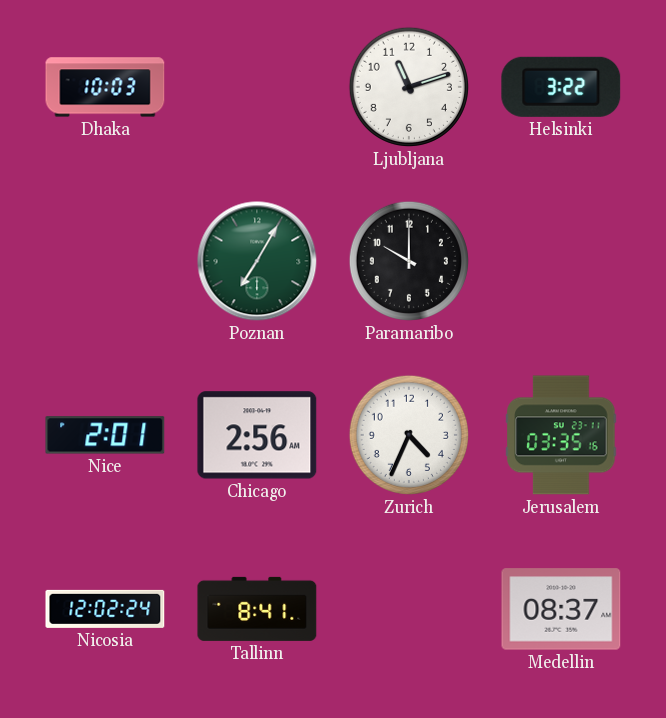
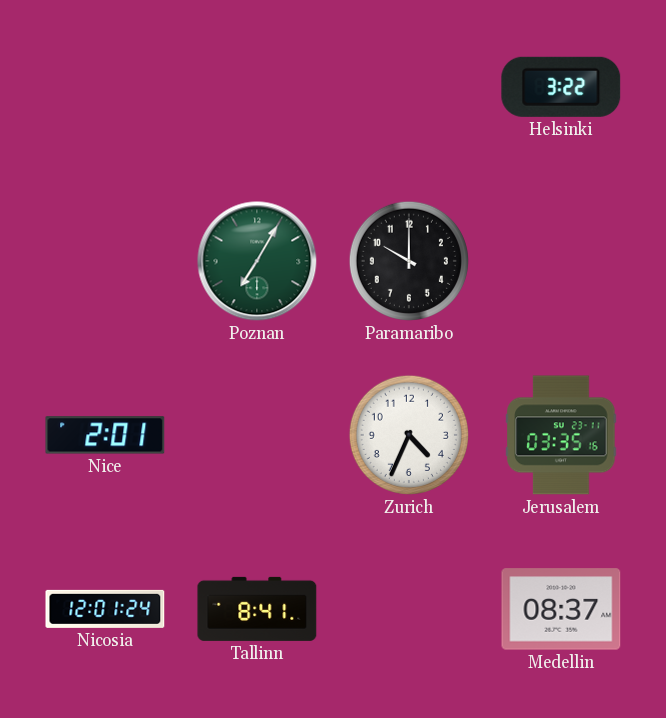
Dhaka: 10:03 -> none
Ljubljana: 11:12 -> none
Chicago: 2:56 -> none
Nicosia: 12:02 -> 12:01
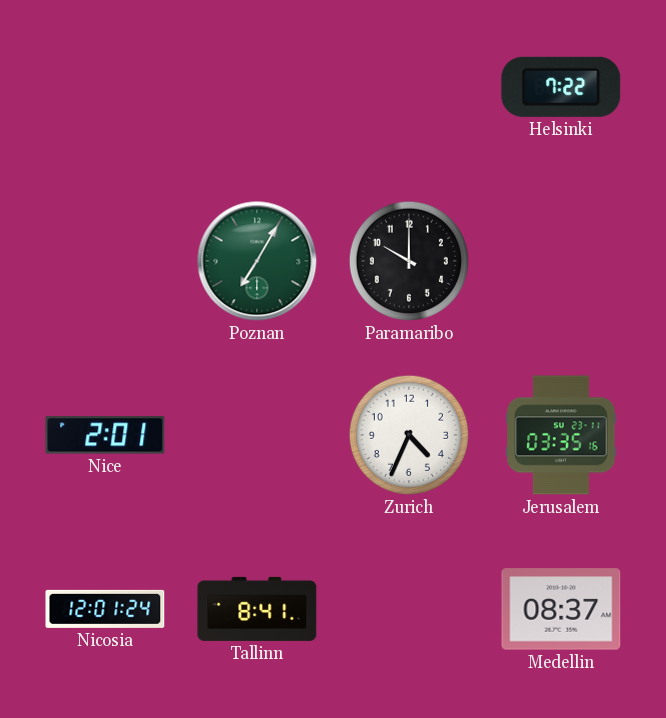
Helsinki: 3:22 -> 7:22
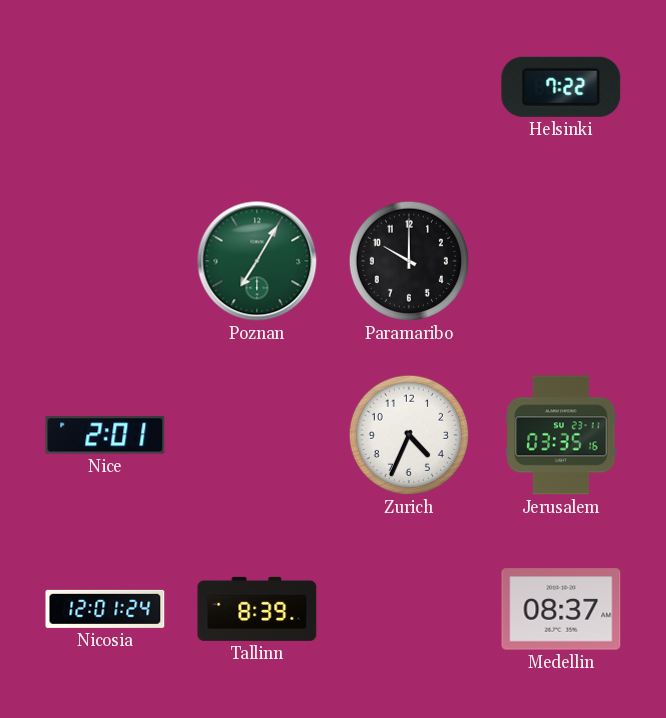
Tallinn: 8:41 -> 8:39
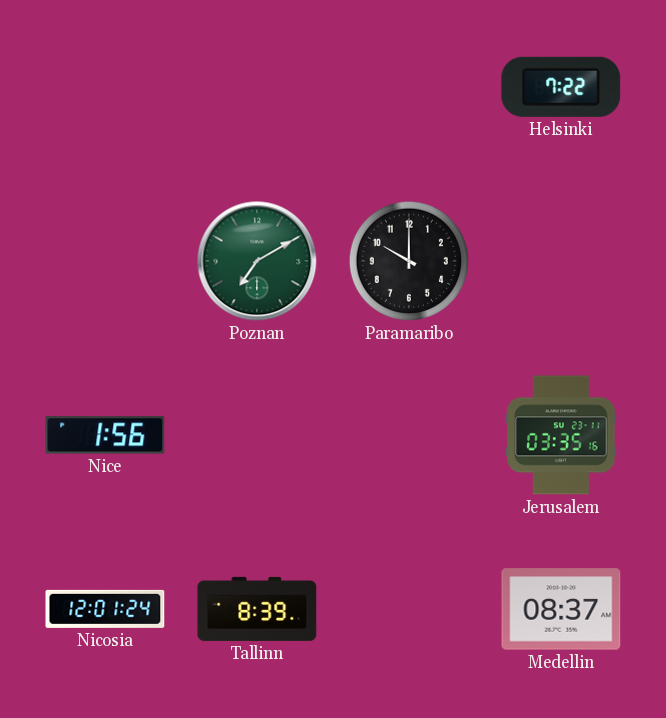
Poznan: 7:05 -> 7:10
Nice: 2:01 -> 1:56
Zurich: 4:34 -> none
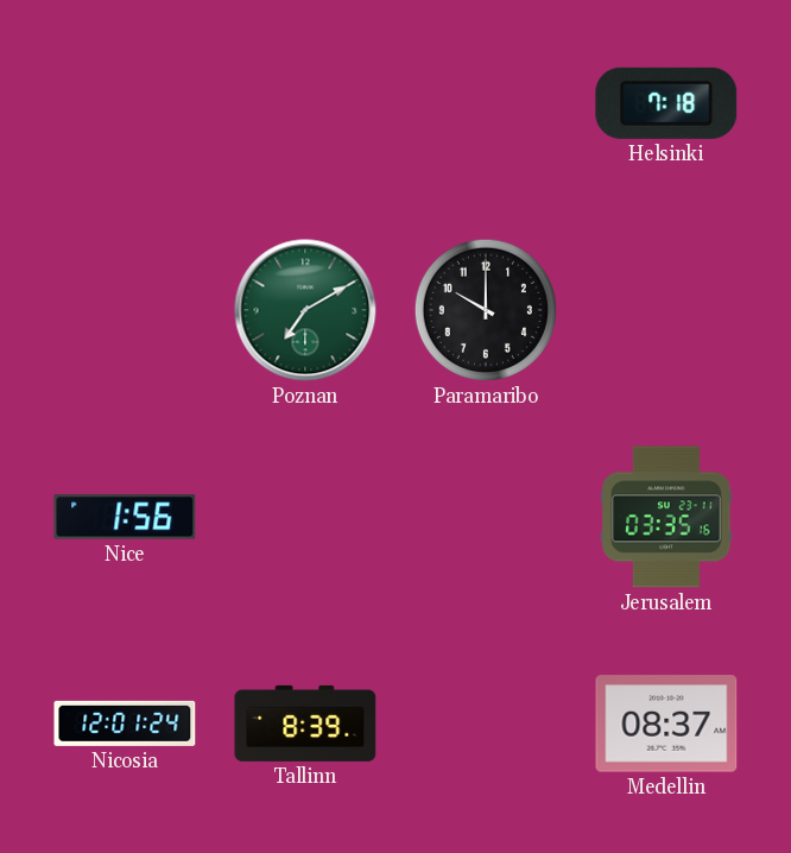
Helsinki: 7:22 -> 7:18
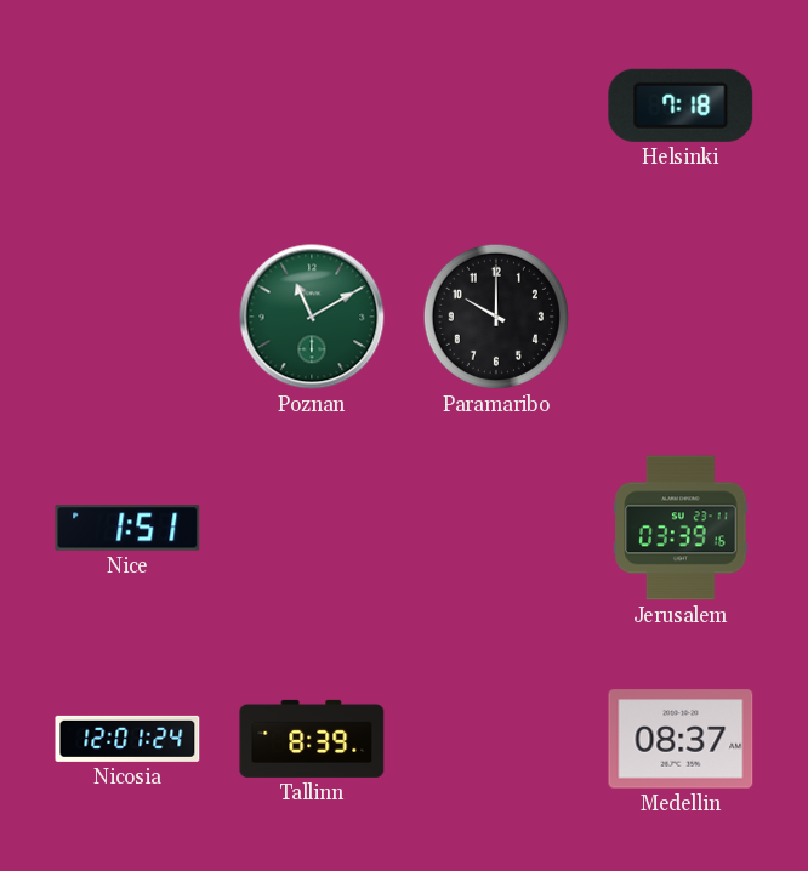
Poznan: 7:10 -> 11:10
Nice: 1:56 -> 1:51
Jerusalem: 03:35 -> 03:39
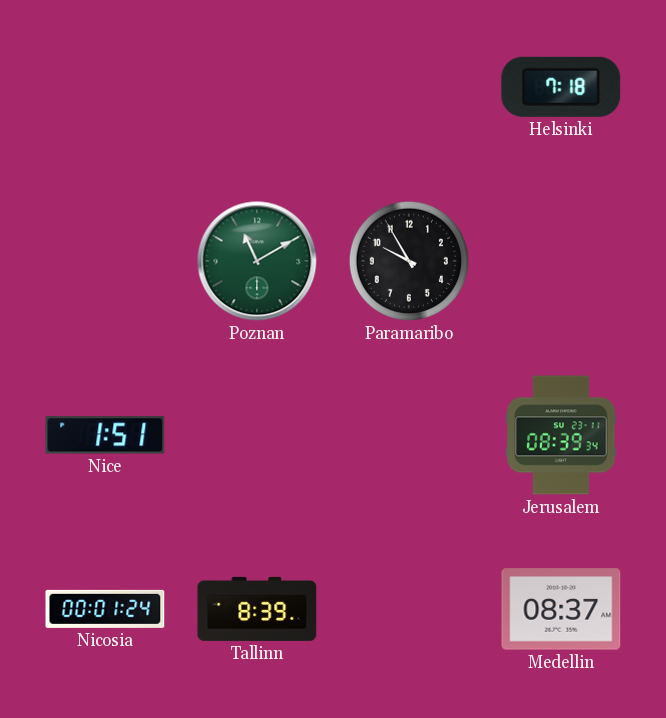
Paramaribo: 10:00 -> 9:55
Jerusalem: 03:39 -> 08:39
Nicosia: 12:01 -> 00:01
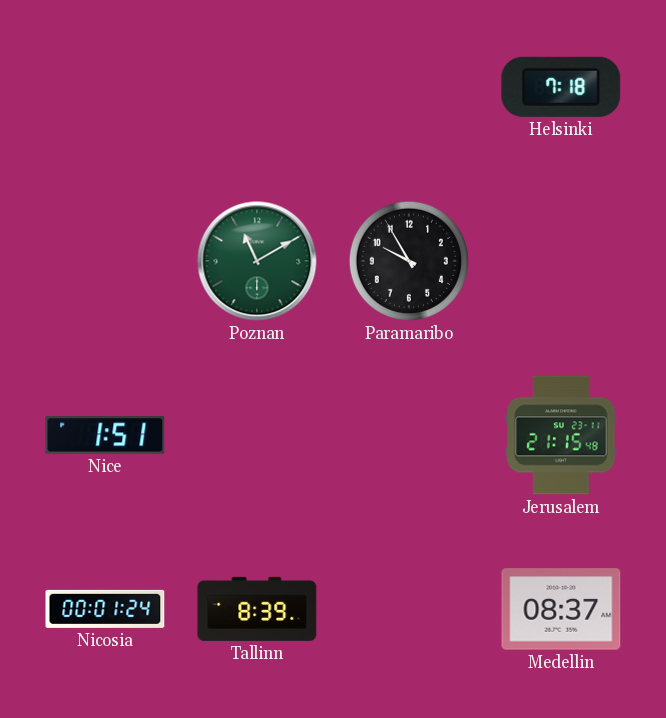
Jerusalem: 08:39 -> 21:15
